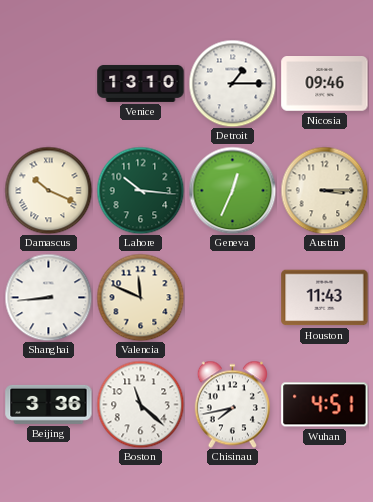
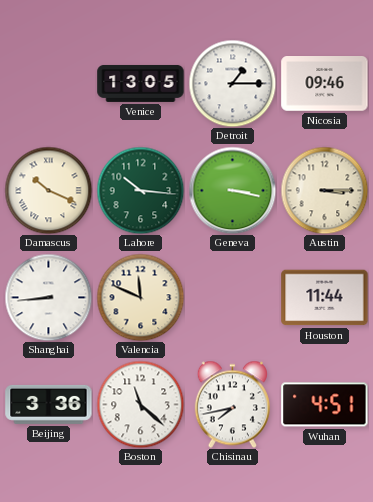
Venice: 13:10 -> 13:05
Geneva: 12:34 -> 3:17
Houston: 11:43 -> 11:44
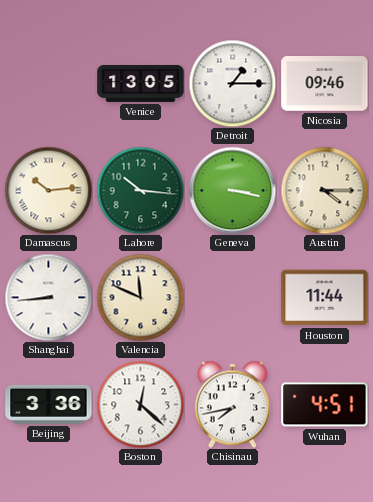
Damascus: 10:19 -> 10:14
Austin: 3:15 -> 4:15
Boston: 11:22 -> 12:22
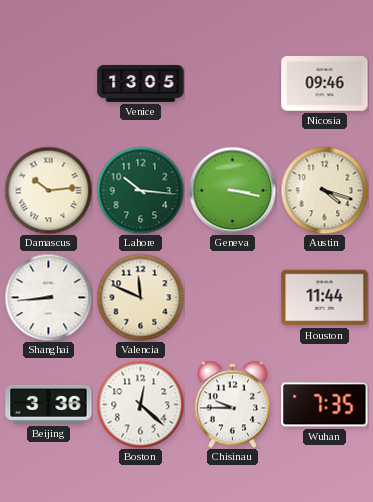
Detroit: 1:15 -> none
Austin: 4:15 -> 4:18
Chisinau: 7:43 -> 9:45
Wuhan: 4:51 -> 7:35
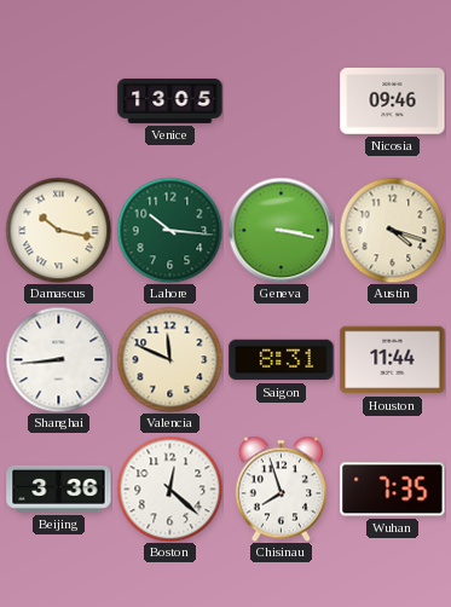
Damascus: 10:14 -> 10:17
Saigon: none -> 8:31
Chisinau: 9:45 -> 7:57
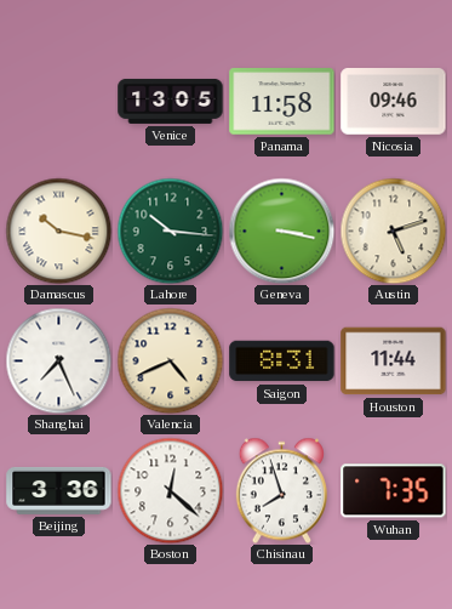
Panama: none -> 11:58
Austin: 4:18 -> 5:12
Shanghai: 8:44 -> 7:26
Valencia: 11:49 -> 4:41
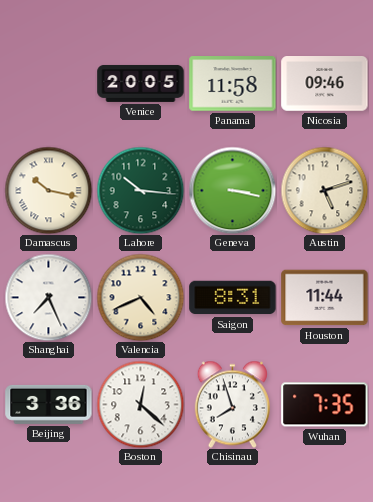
Venice: 13:05 -> 20:05
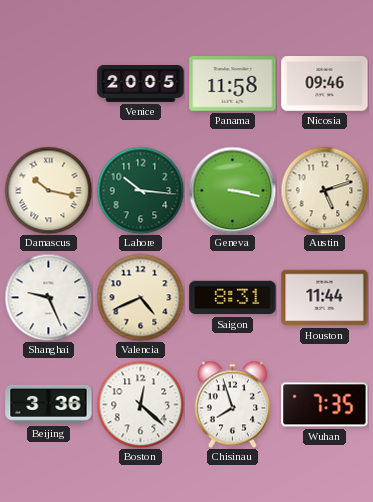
Shanghai: 7:26 -> 9:26
